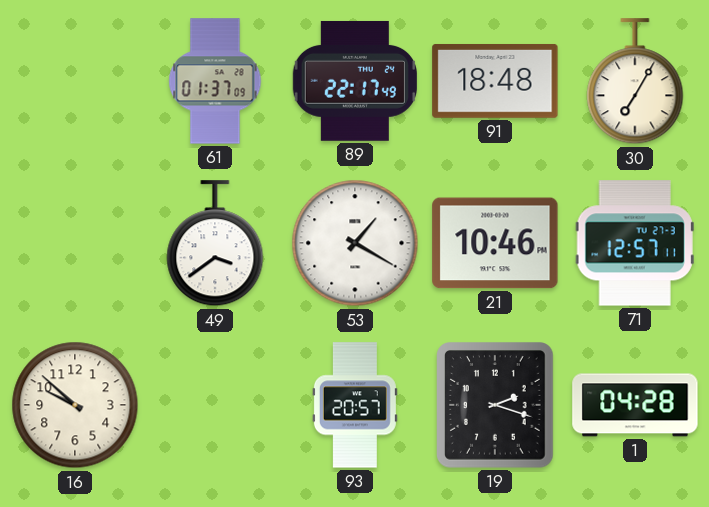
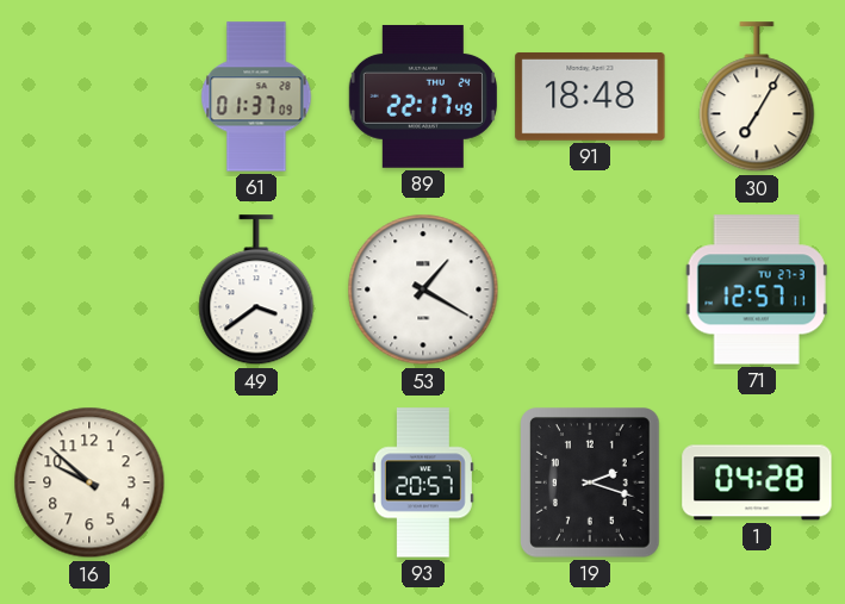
21: 10:46 -> none
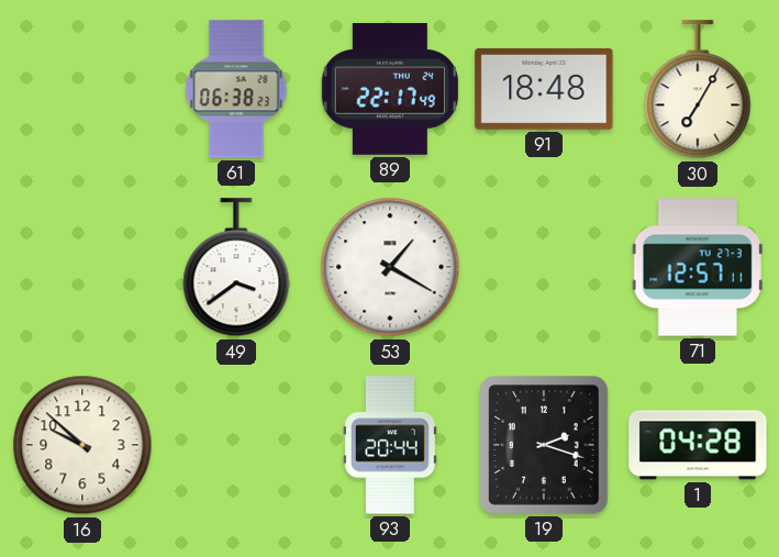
61: 01:37 -> 06:38
93: 20:57 -> 20:44
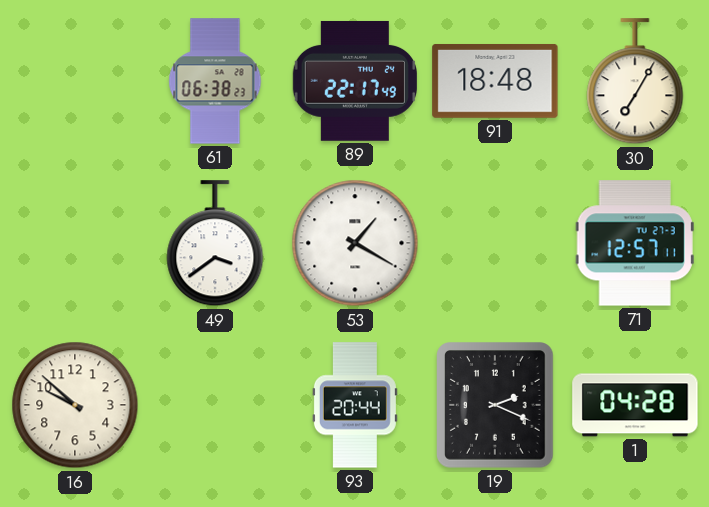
19: 2:18 -> 2:19
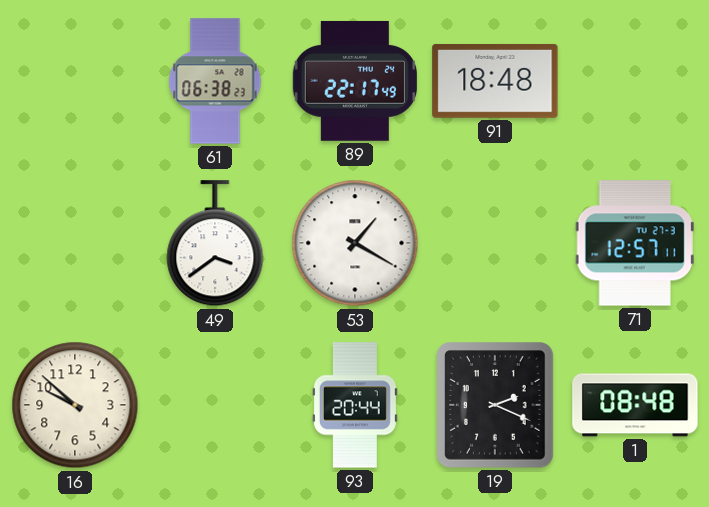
30: 7:05 -> none
1: 04:28 -> 08:48
